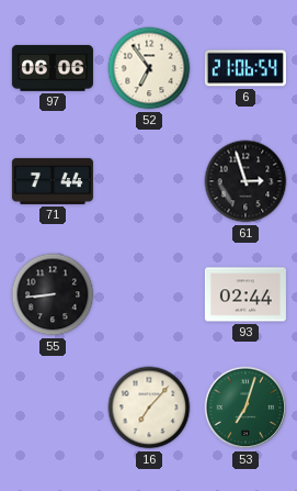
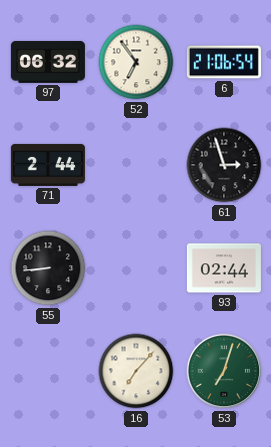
97: 06:06 -> 06:32
71: 7:44 -> 2:44
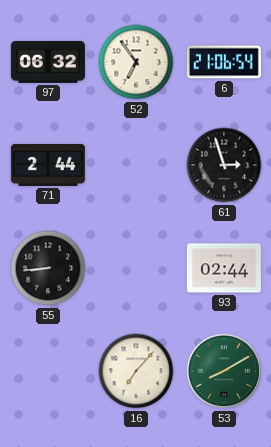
53: 7:03 -> 8:10
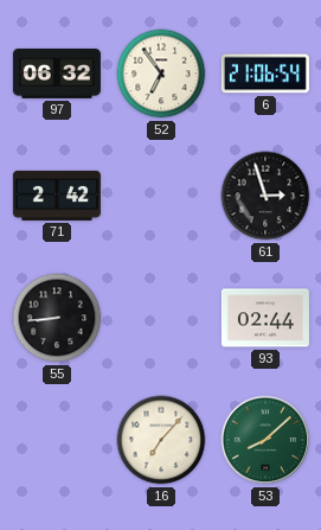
71: 2:44 -> 2:42
53: 8:10 -> 8:08
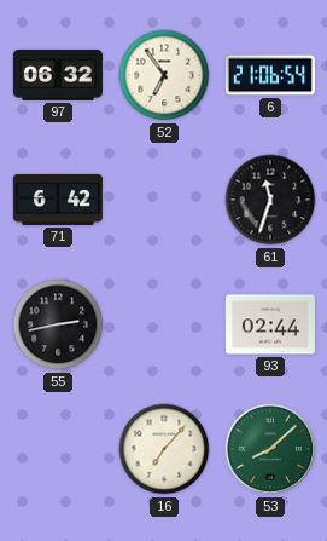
71: 2:42 -> 6:42
61: 2:57 -> 11:33
55: 8:44 -> 2:43
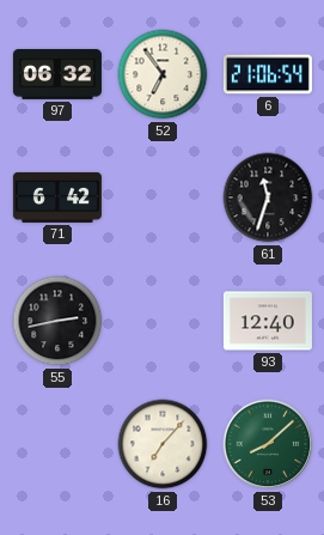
93: 02:44 -> 12:40
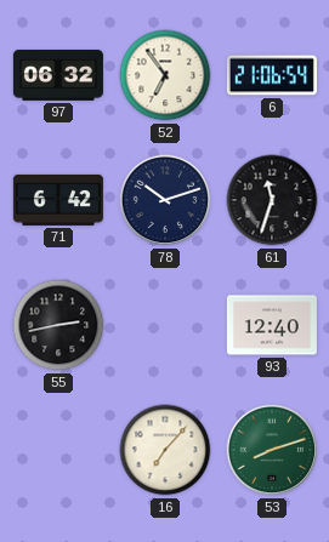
78: none -> 10:12
53: 8:08 -> 8:12
